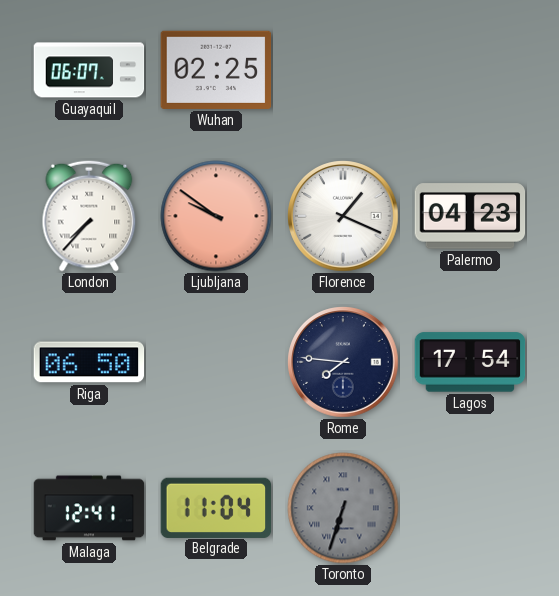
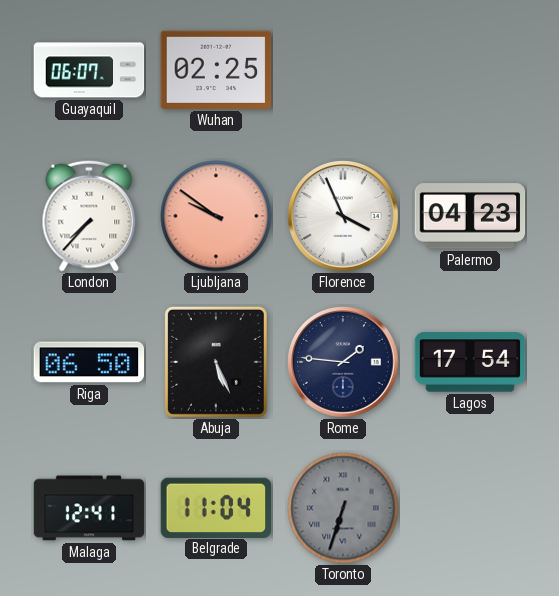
Florence: 1:19 -> 3:56
Abuja: none -> 5:26
Rome: 7:46 -> 1:46
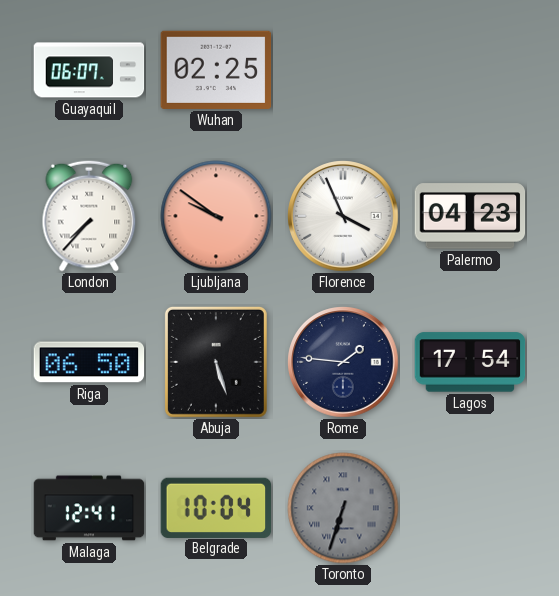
Abuja: 5:26 -> 5:27
Belgrade: 11:04 -> 10:04
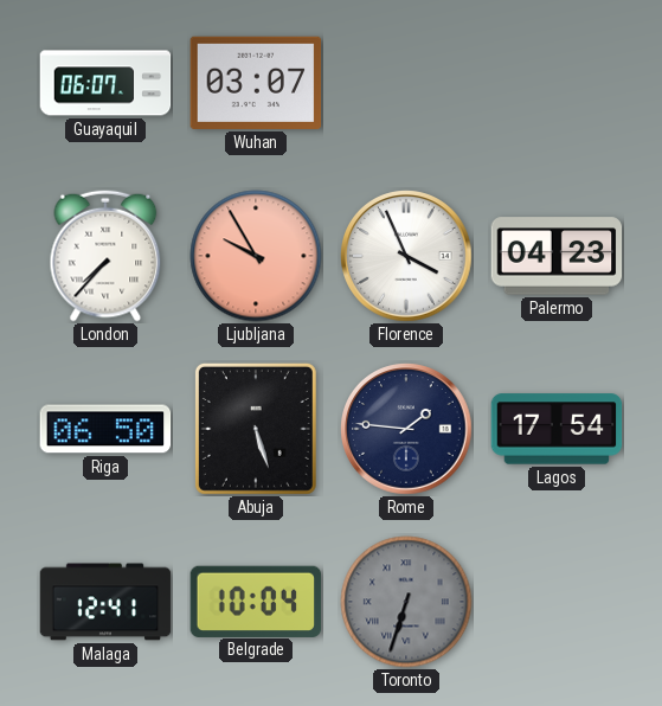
Wuhan: 02:25 -> 03:07
Ljubljana: 9:51 -> 9:55
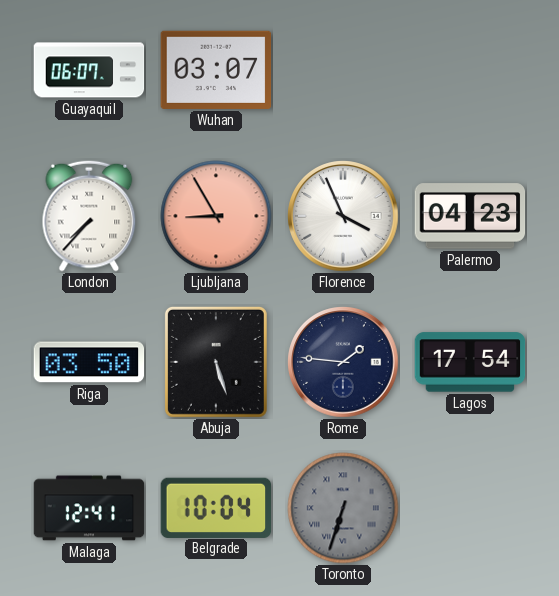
Ljubljana: 9:55 -> 8:55
Riga: 06:50 -> 03:50
